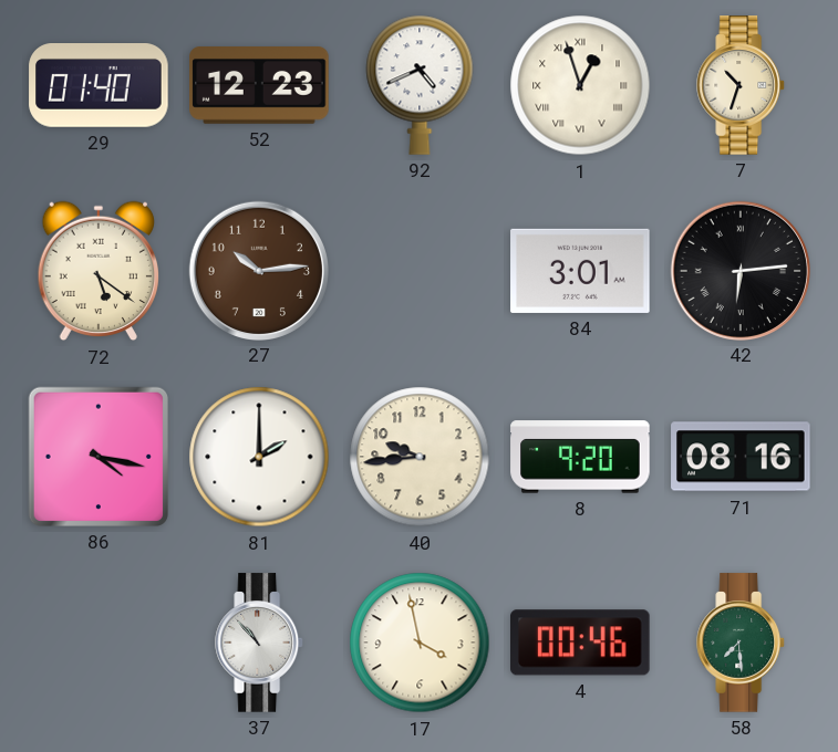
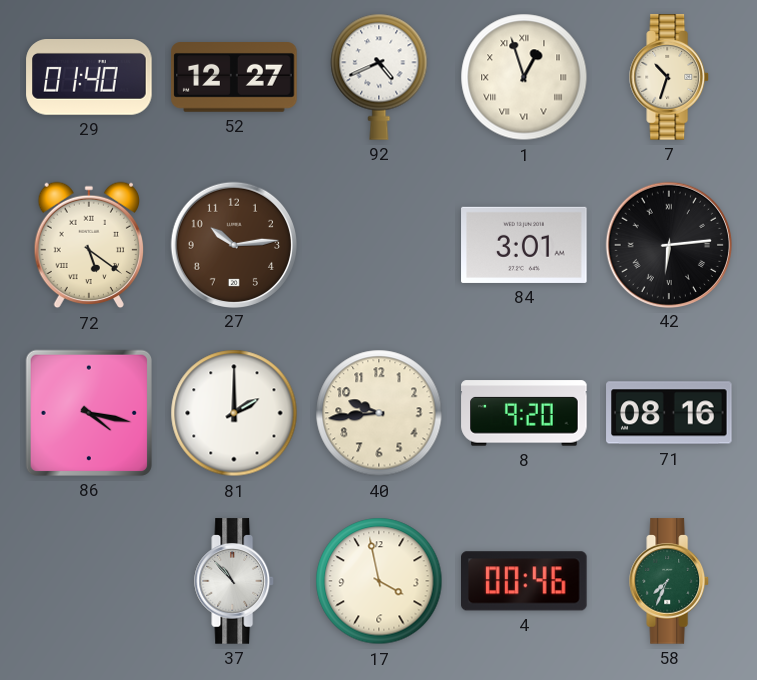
52: 12:23 -> 12:27
58: 7:29 -> 7:34
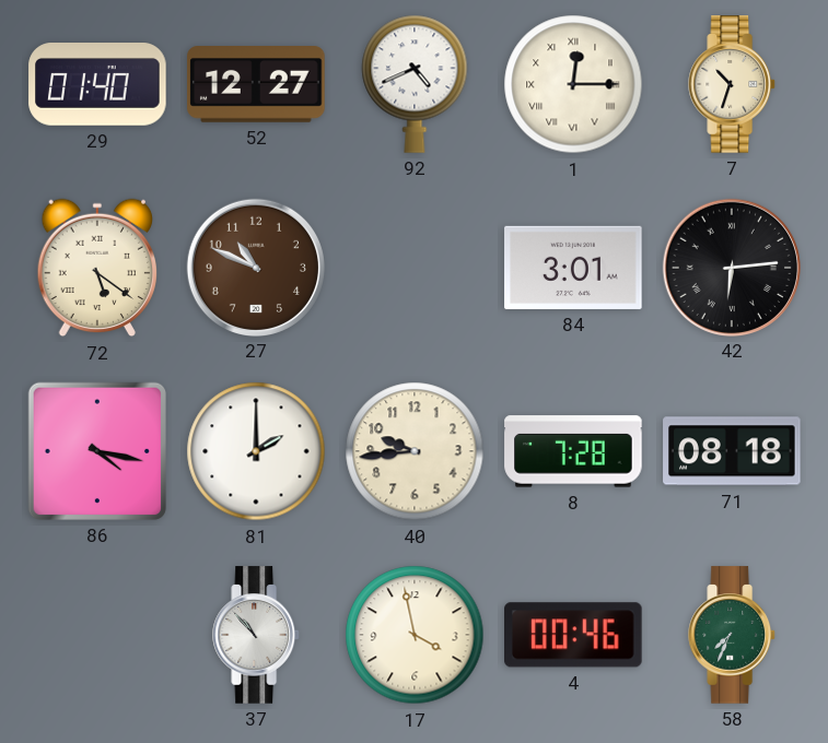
1: 12:57 -> 12:15
27: 10:14 -> 10:49
8: 9:20 -> 7:28
71: 08:16 -> 08:18
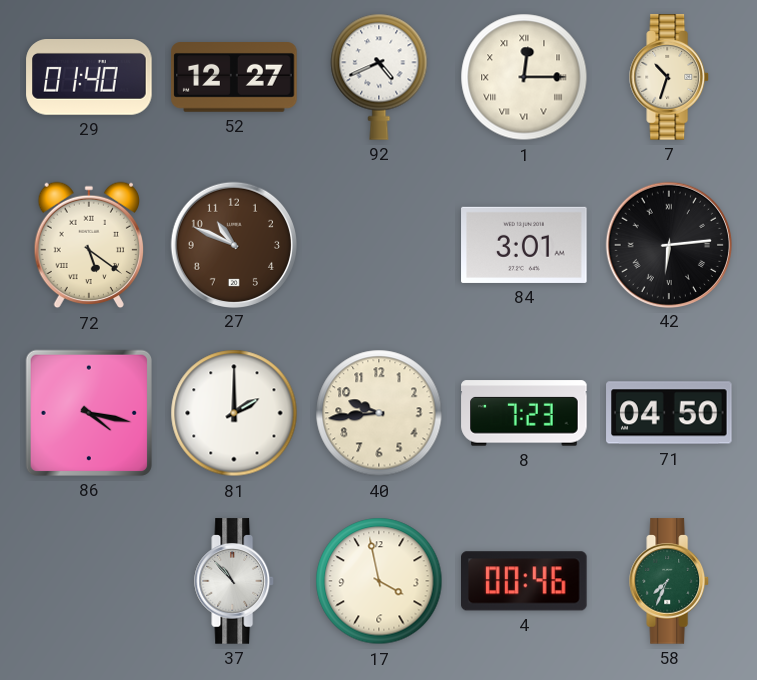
8: 7:28 -> 7:23
71: 08:18 -> 04:50
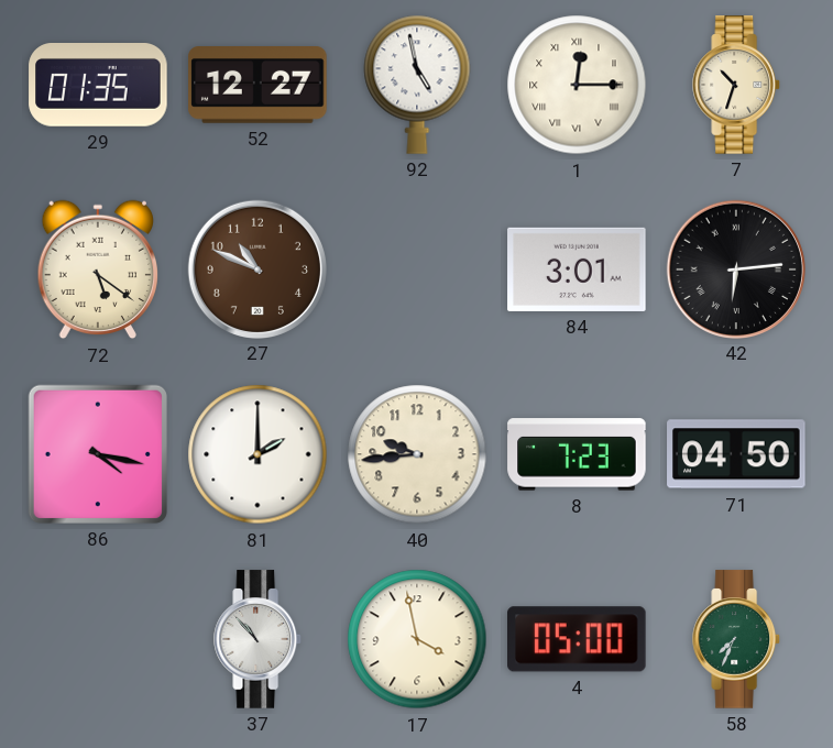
29: 01:40 -> 01:35
92: 4:41 -> 4:58
4: 00:46 -> 05:00
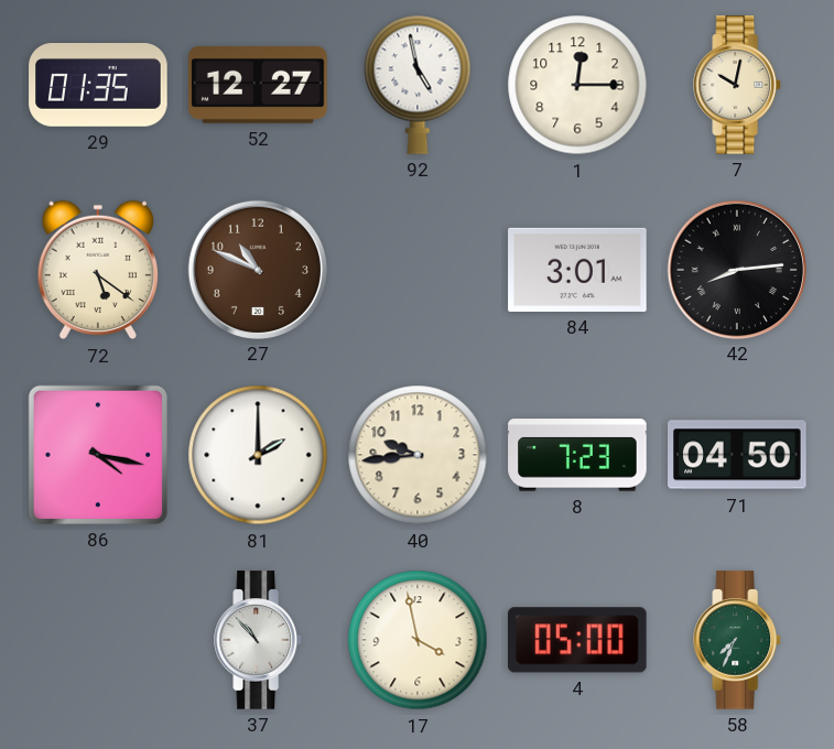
1 numerals: Roman -> Arabic
7: 10:33 -> 10:02
42: 6:14 -> 8:14
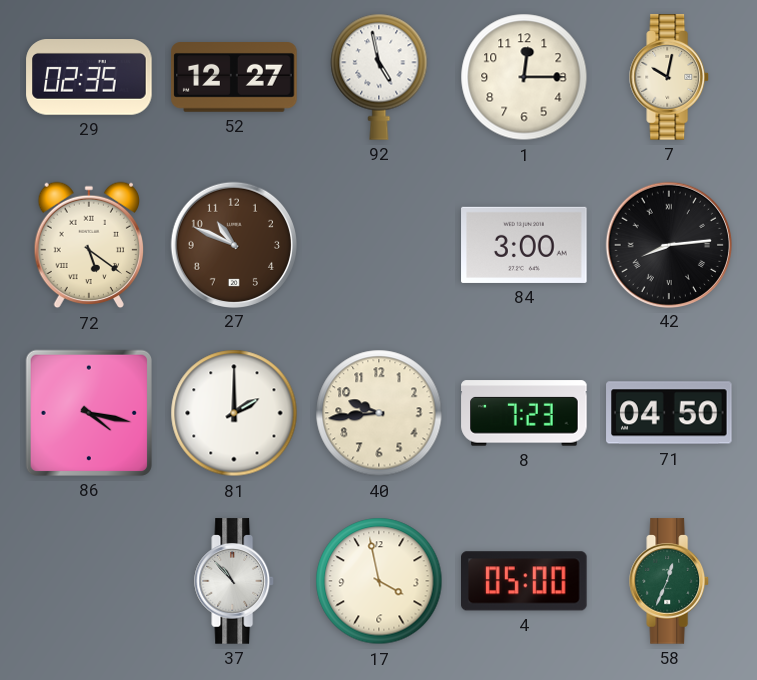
29: 01:35 -> 02:35
84: 3:01 -> 3:00
58: 7:34 -> 12:34
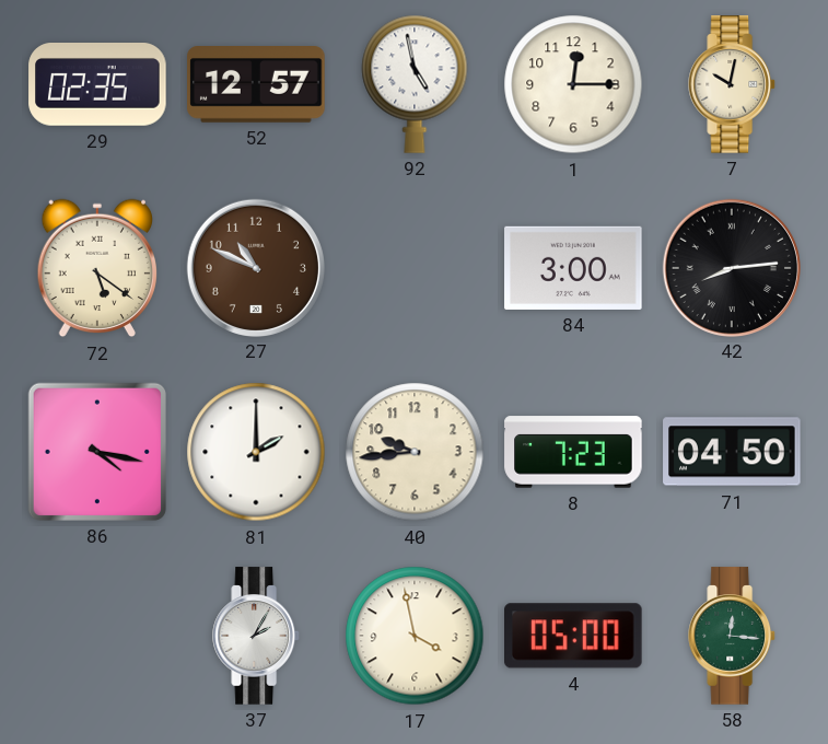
52: 12:27 -> 12:57
37: 10:53 -> 2:05
58: 12:34 -> 12:16
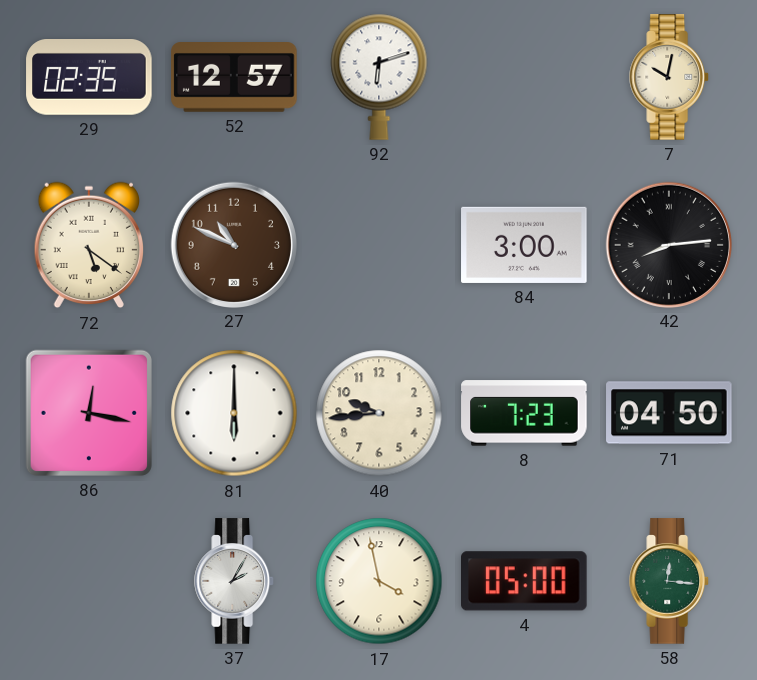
92: 4:58 -> 6:12
1: 12:15 -> none
86: 4:17 -> 12:17
81: 2:00 -> 6:00
